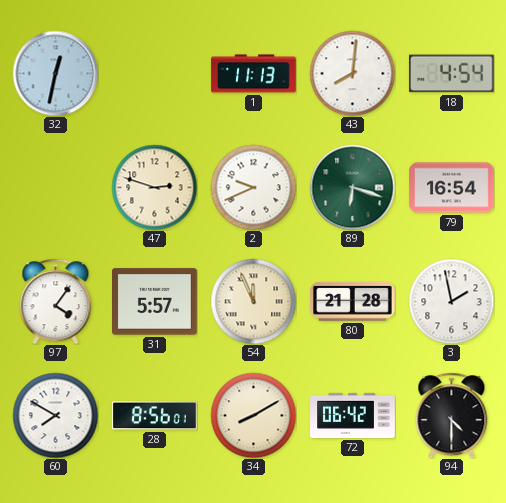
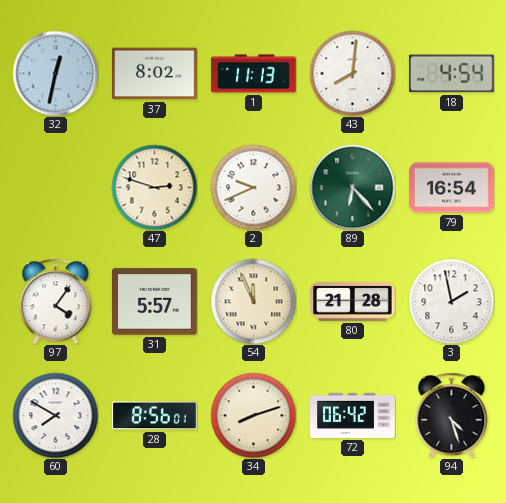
37: none -> 8:02
89: 6:18 -> 6:23
34: 8:10 -> 8:12
94: 4:30 -> 4:27
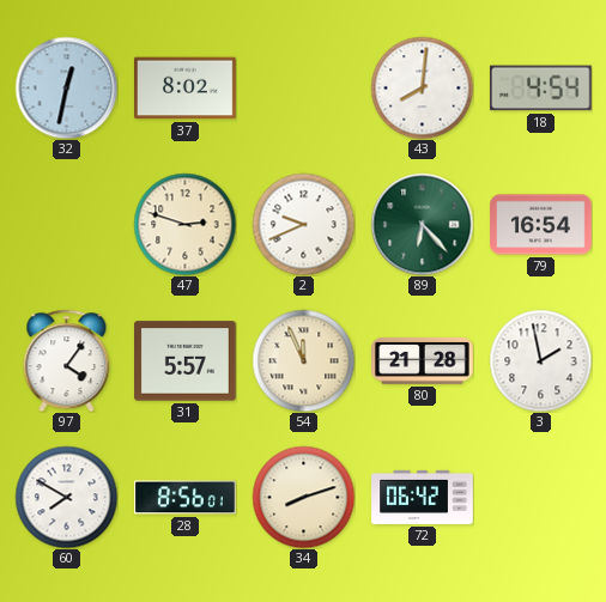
1: 11:13 -> none
94: 4:27 -> none
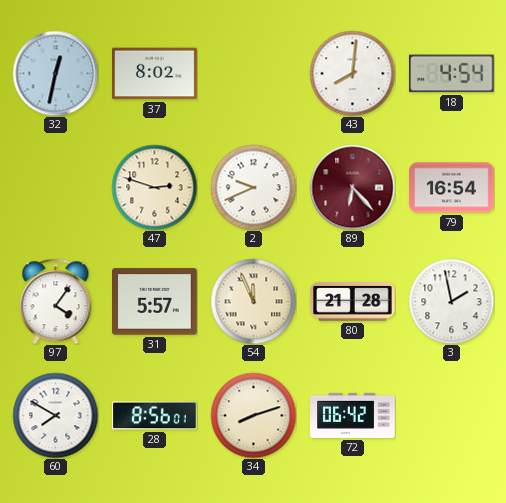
89 dial: green -> burgundy
